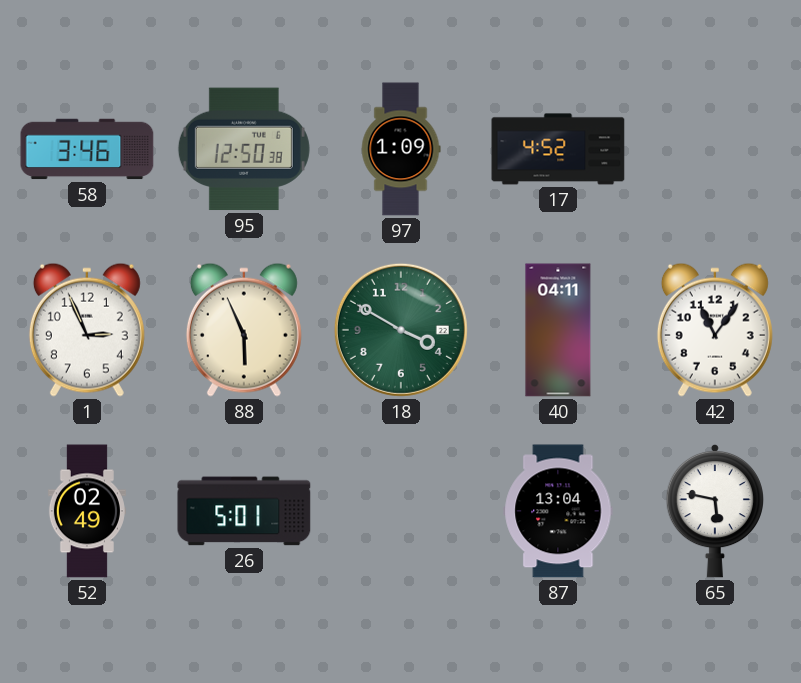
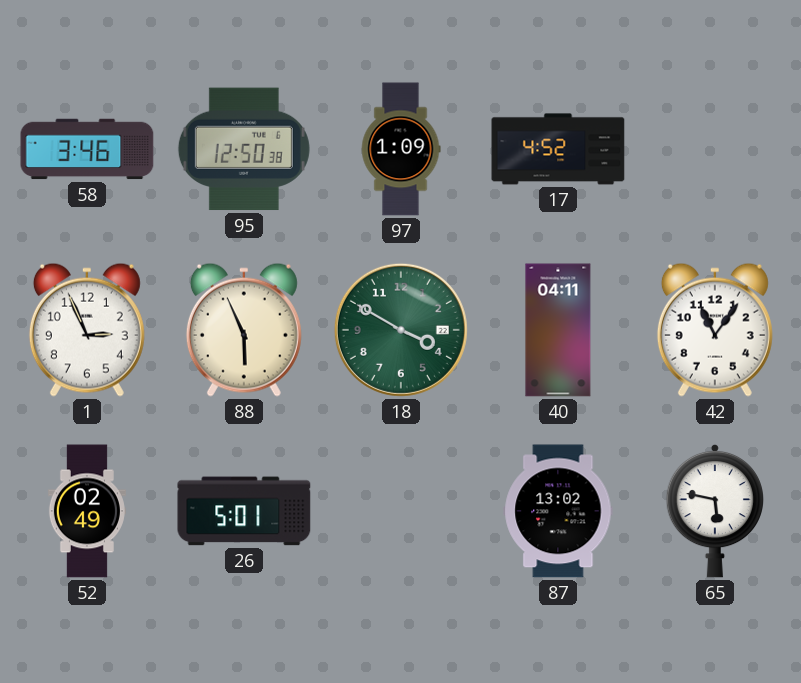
87: 13:04 -> 13:02
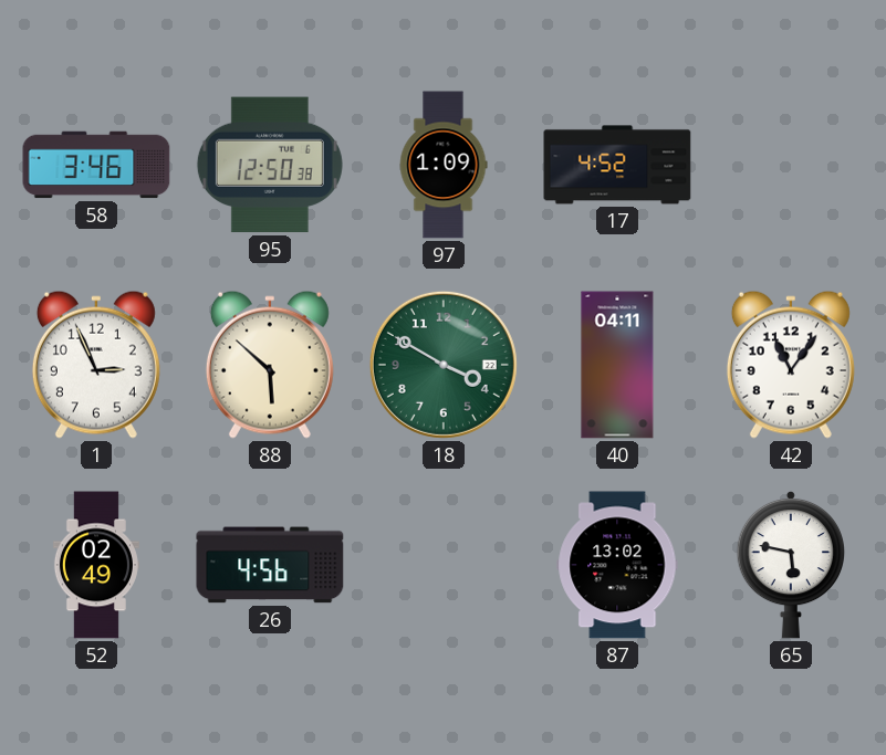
88: 5:56 -> 5:52
26: 5:01 -> 4:56
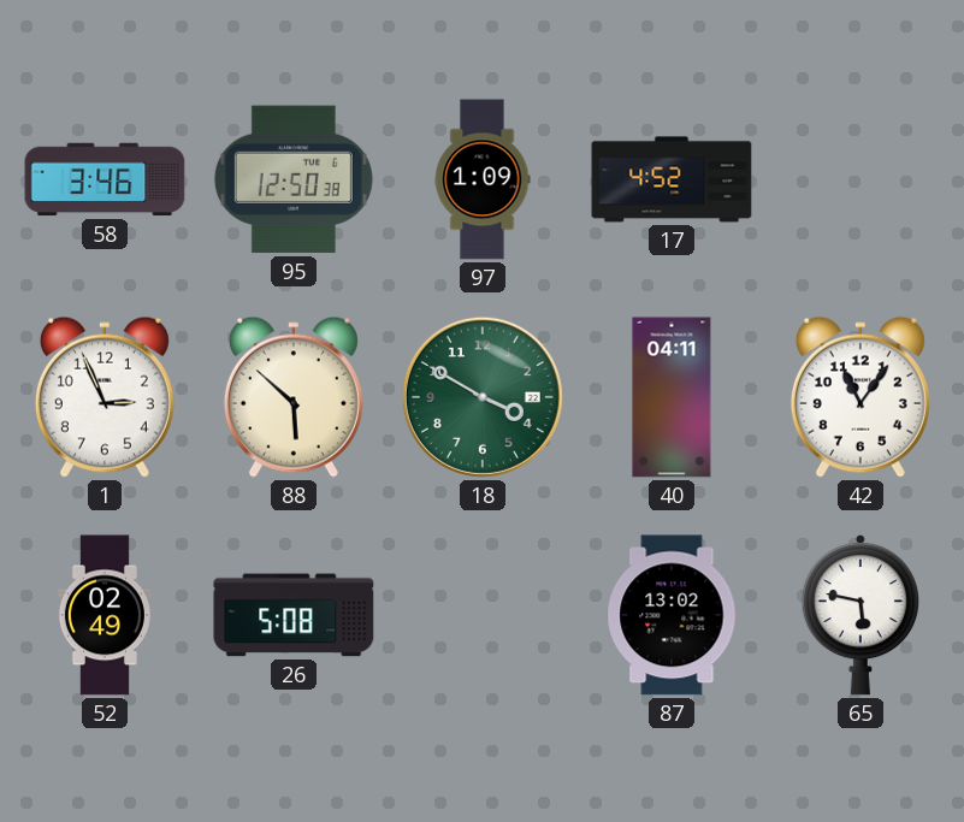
26: 4:56 -> 5:08
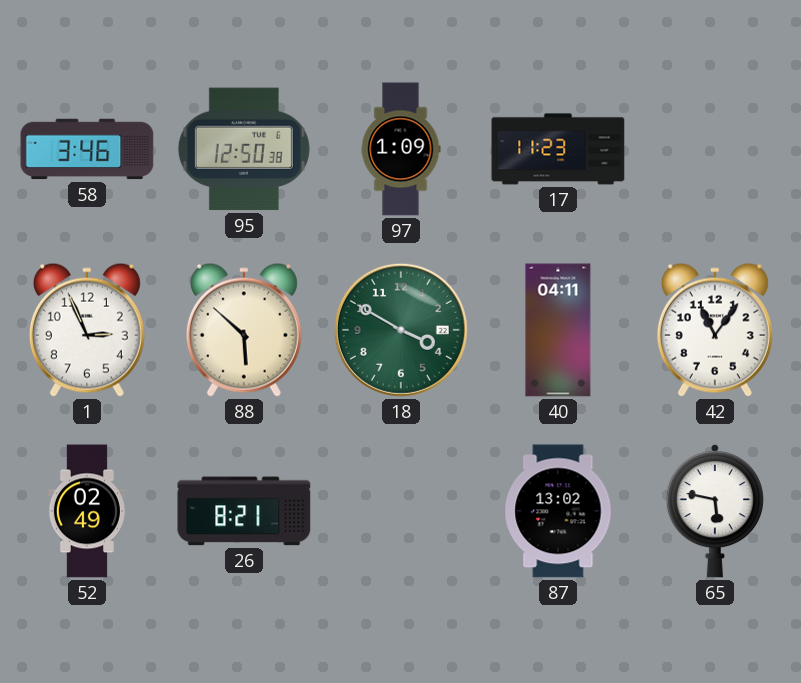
17: 4:52 -> 11:23
26: 5:08 -> 8:21
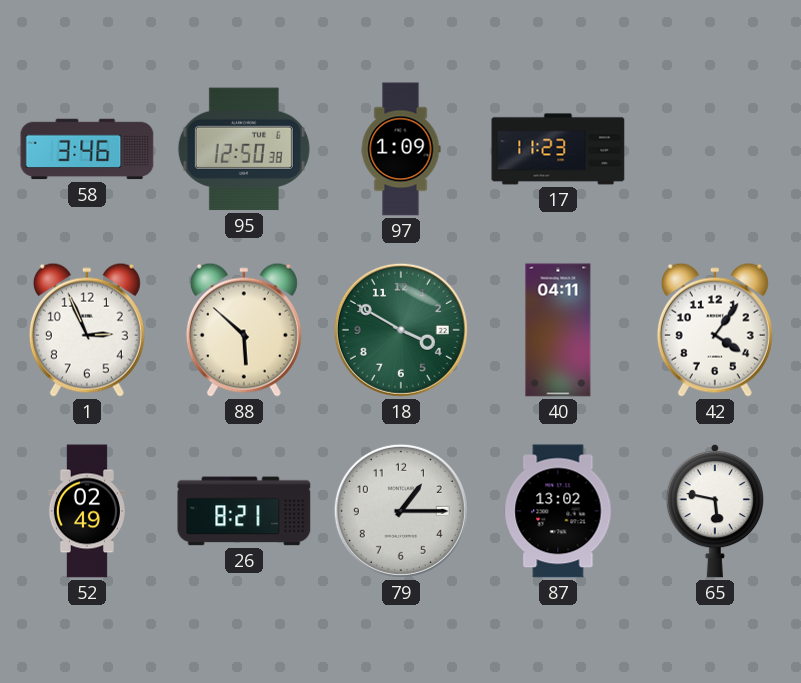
42: 11:06 -> 4:06
79: none -> 1:15
